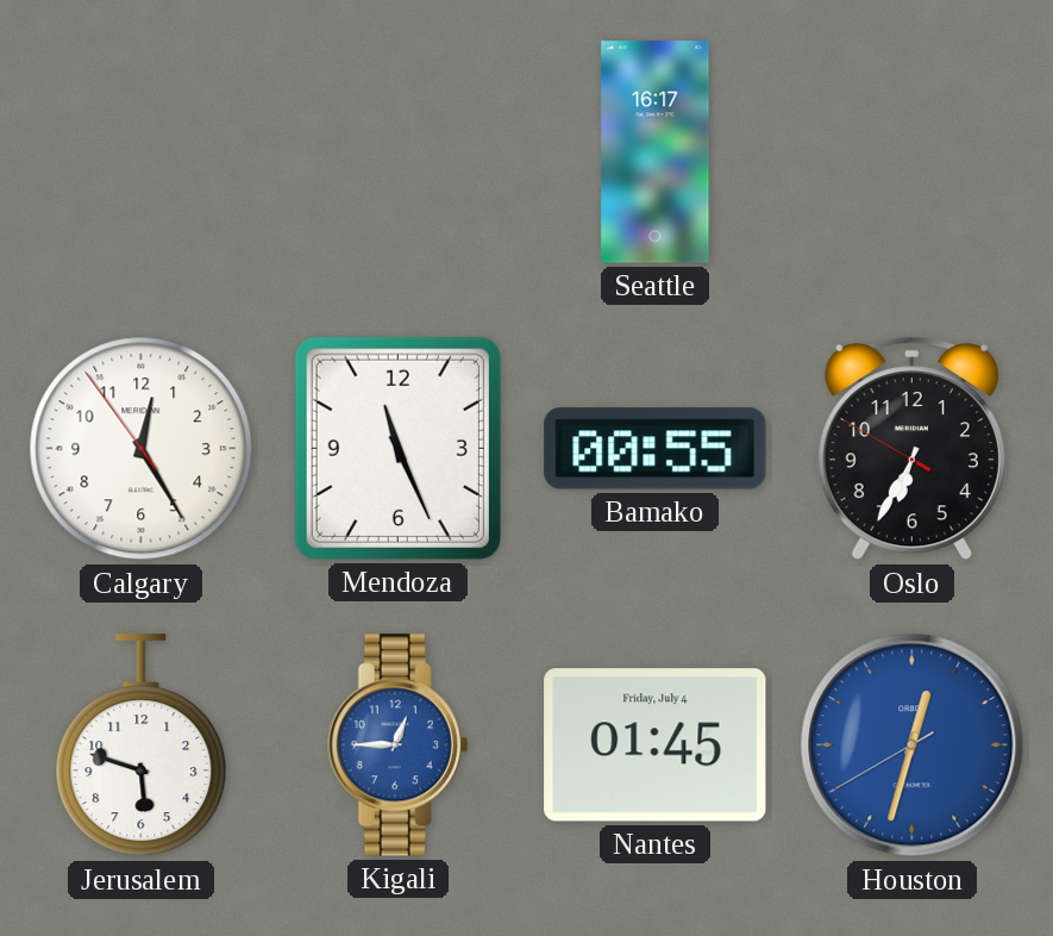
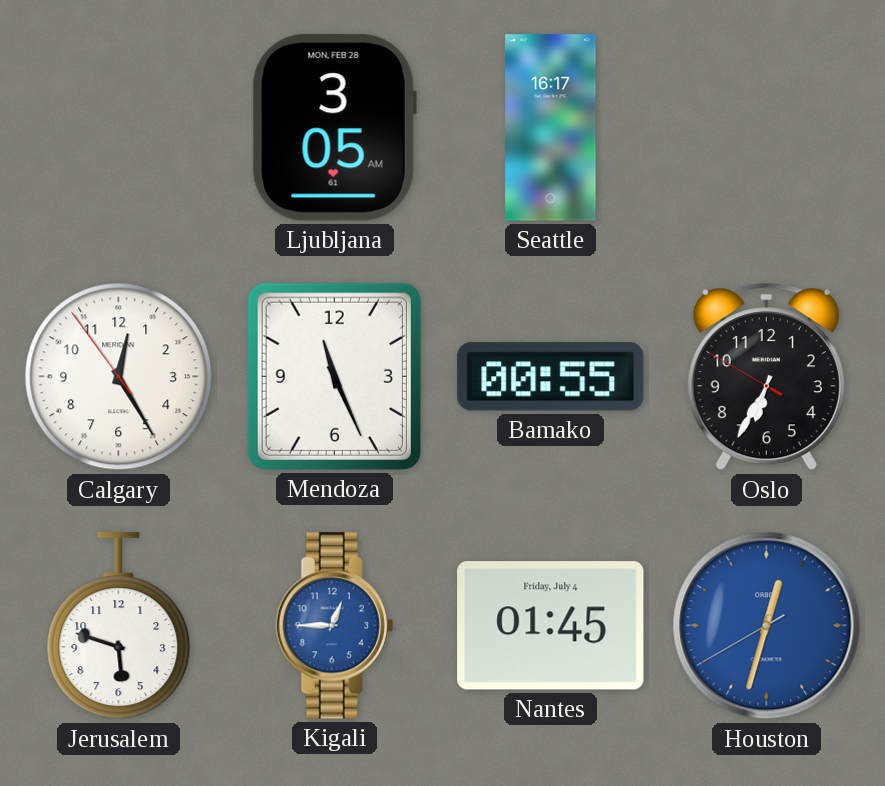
Ljubljana: none -> 3:05
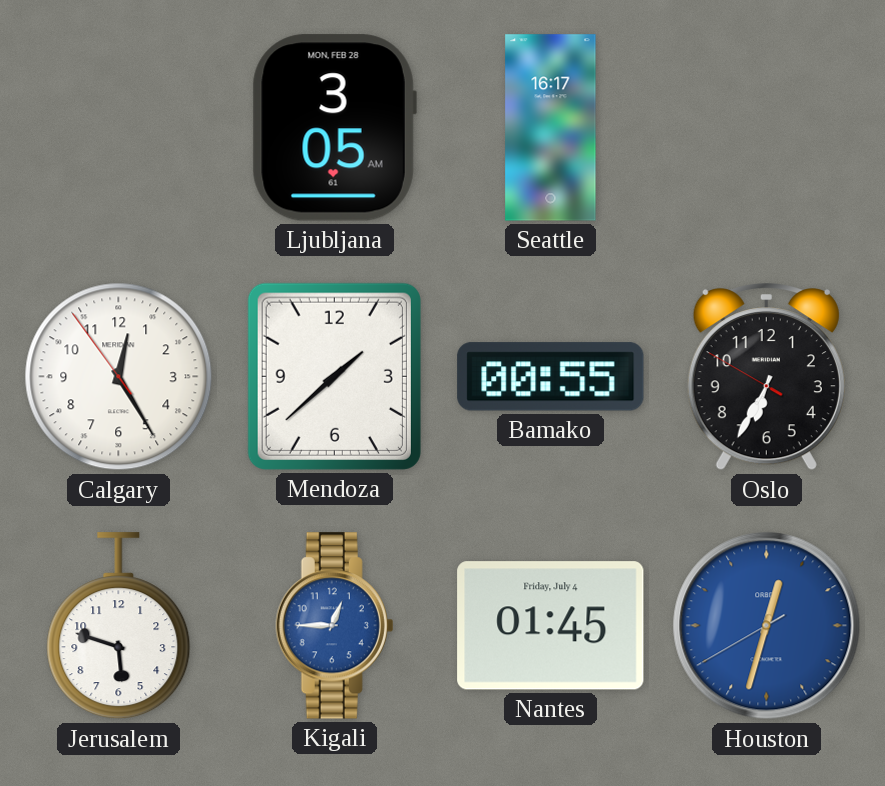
Mendoza: 11:26 -> 1:38
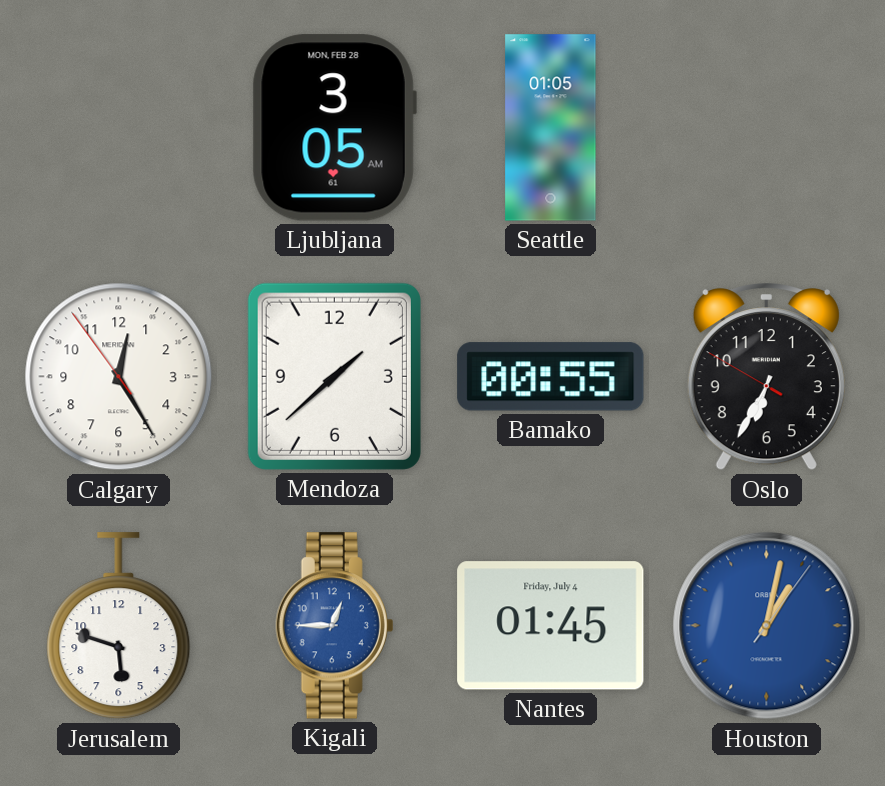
Seattle: 16:17 -> 01:05
Houston: 12:32 -> 1:02
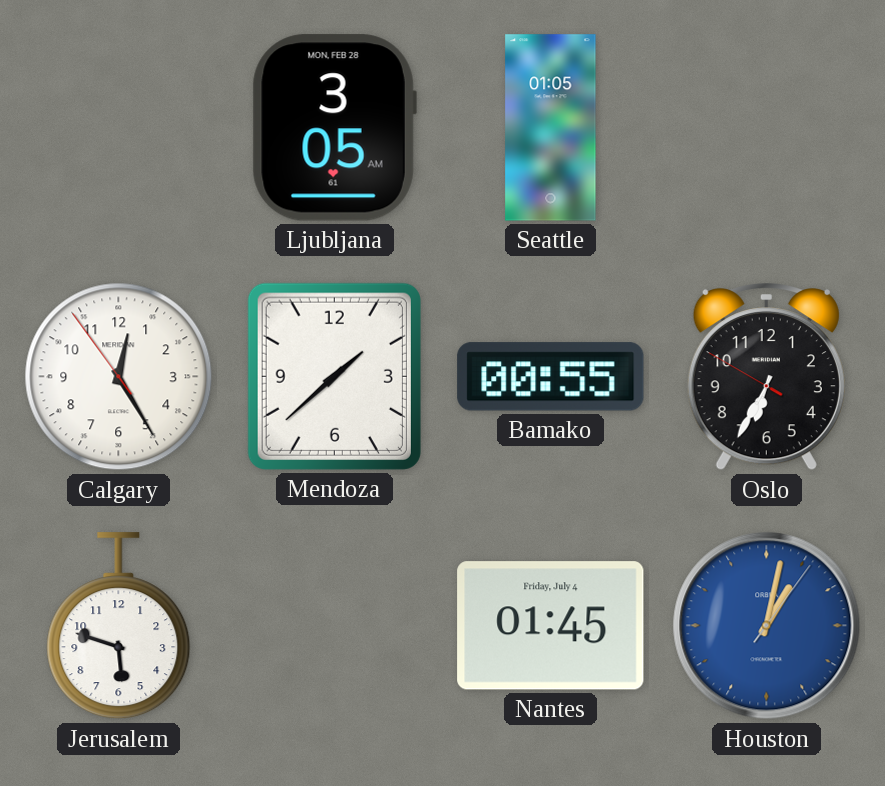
Kigali: 12:45 -> none
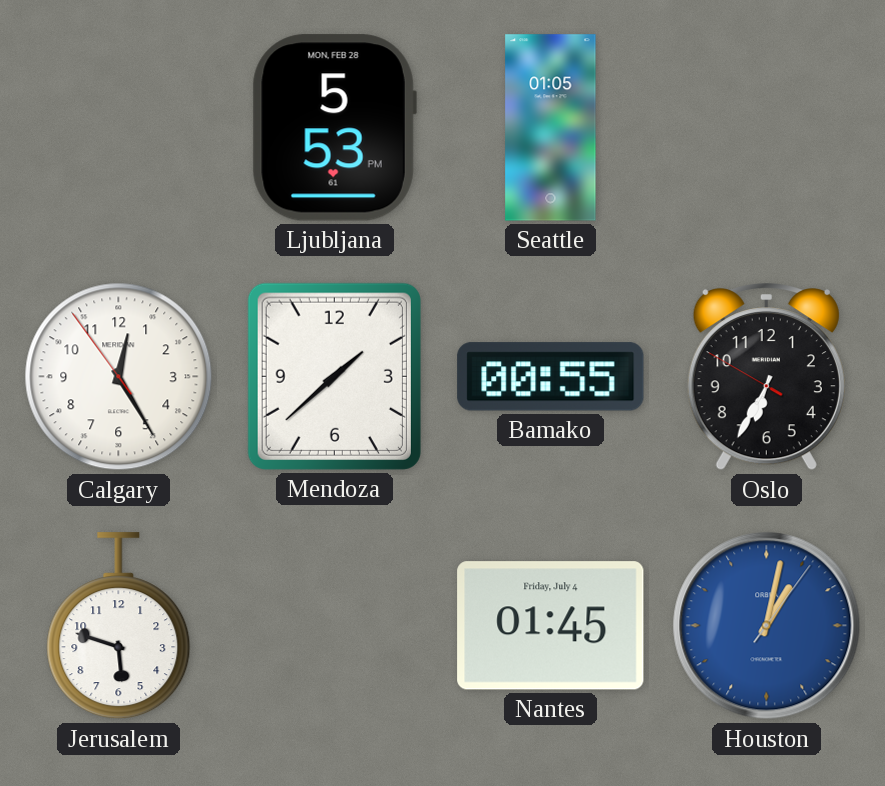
Ljubljana: 3:05 -> 5:53
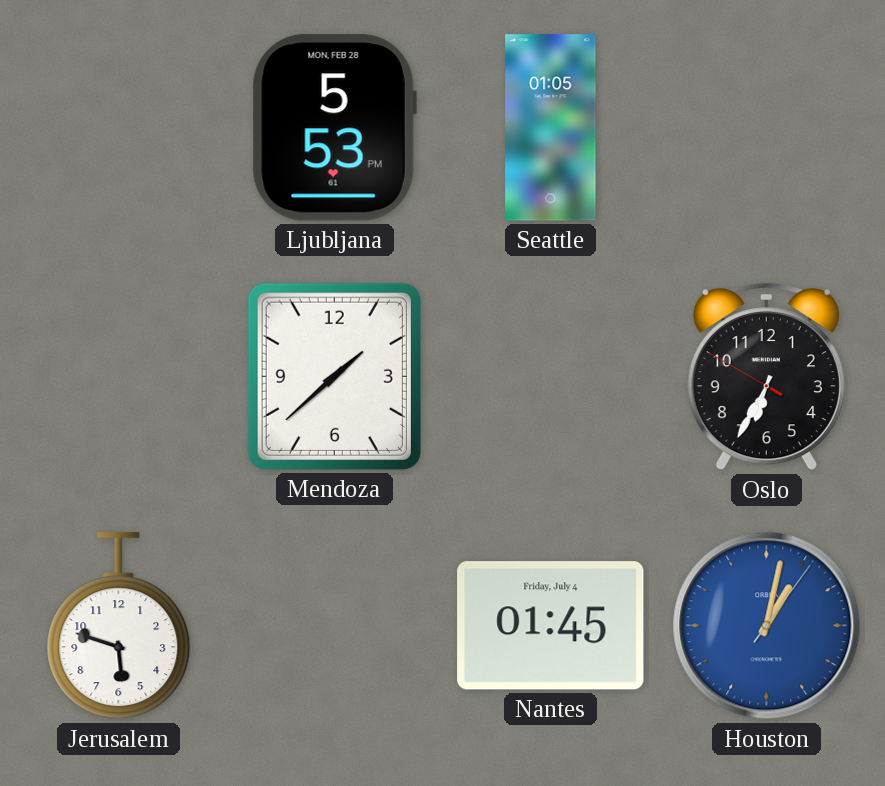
Calgary: 12:24 -> none
Bamako: 00:55 -> none
